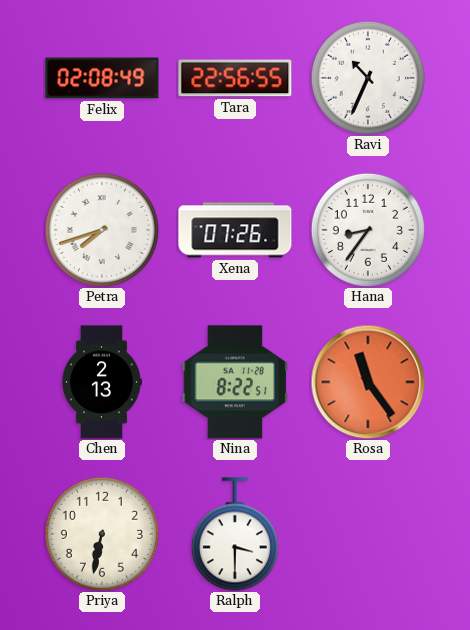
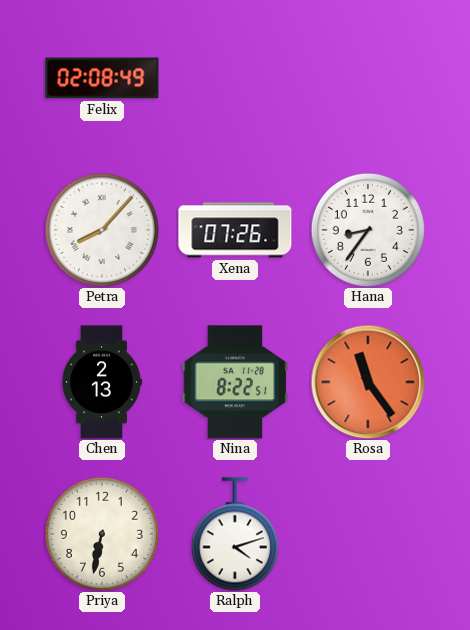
Tara: 22:56 -> none
Ravi: 10:34 -> none
Petra: 7:42 -> 8:07
Ralph: 3:30 -> 4:12
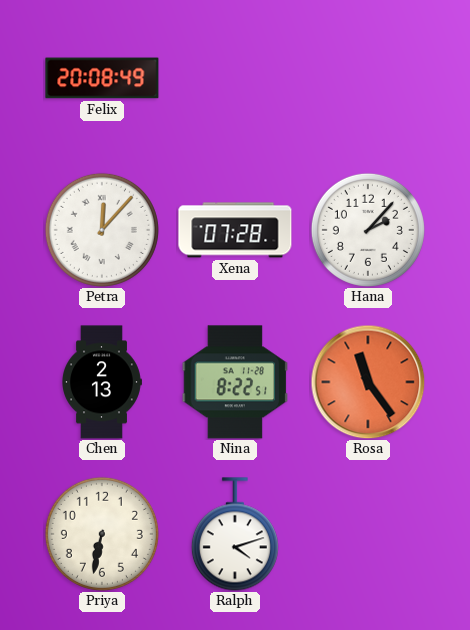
Felix: 02:08 -> 20:08
Petra: 8:07 -> 12:07
Xena: 07:26 -> 07:28
Hana: 8:36 -> 2:07
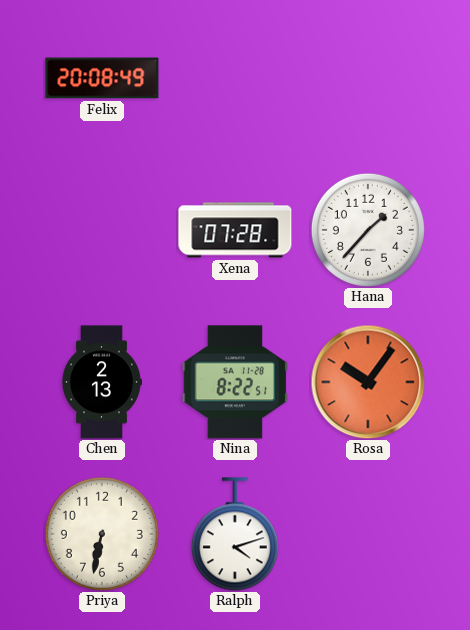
Petra: 12:07 -> none
Hana: 2:07 -> 1:37
Rosa: 11:24 -> 10:06
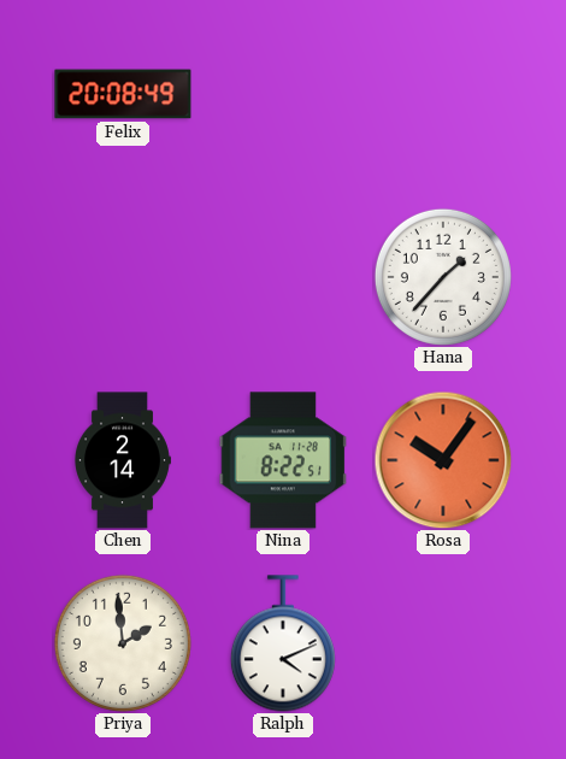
Xena: 07:28 -> none
Chen: 2:13 -> 2:14
Priya: 6:32 -> 1:59
Ralph: 4:12 -> 4:11
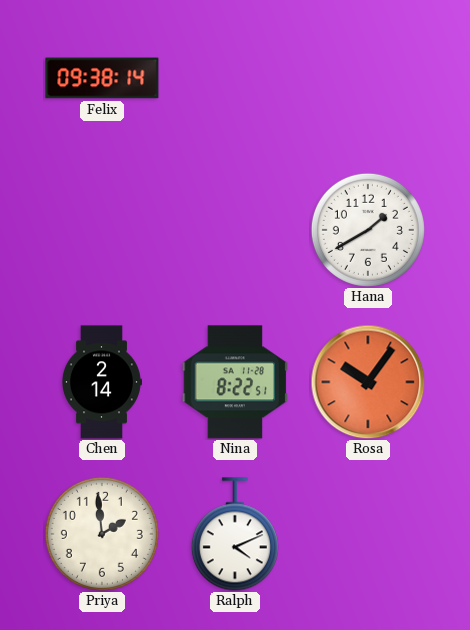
Felix: 20:08 -> 09:38
Hana: 1:37 -> 1:40
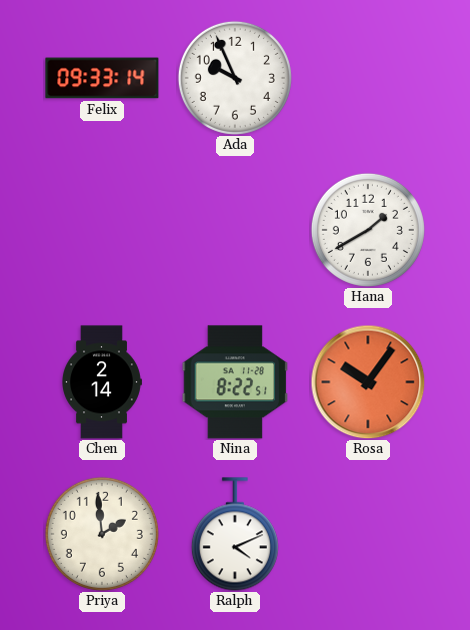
Felix: 09:38 -> 09:33
Ada: none -> 9:56
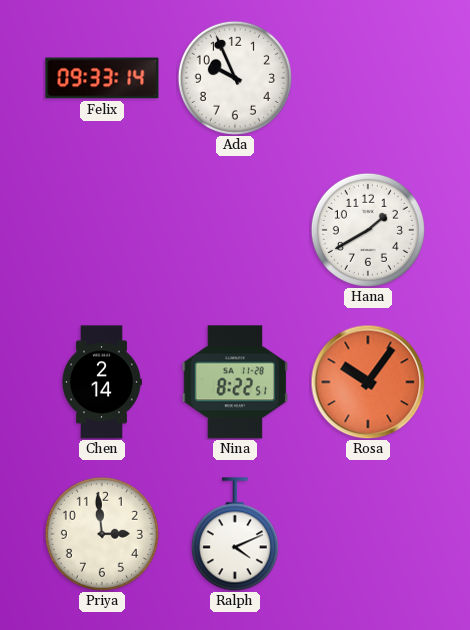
Priya: 1:59 -> 2:59
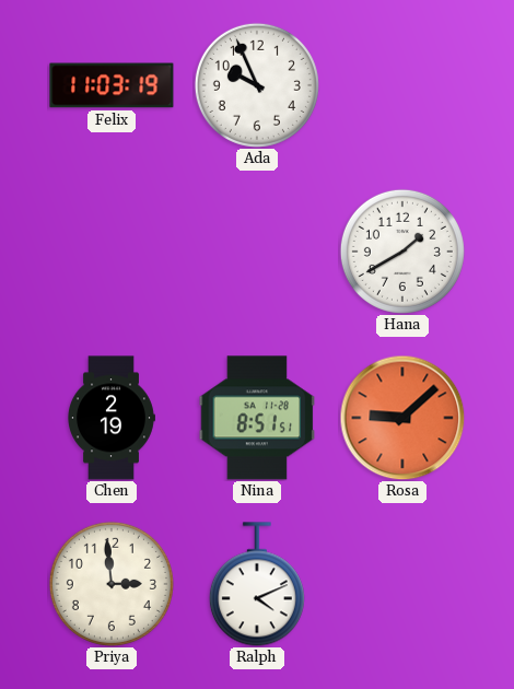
Felix: 09:33 -> 11:03
Chen: 2:14 -> 2:19
Nina: 8:22 -> 8:51
Rosa: 10:06 -> 9:08
